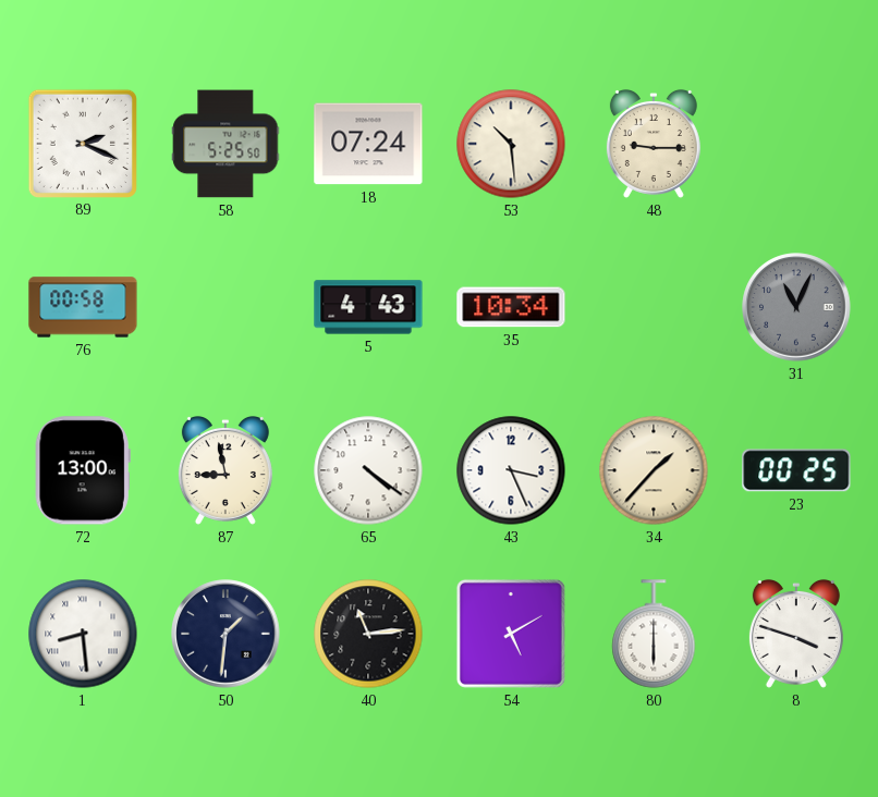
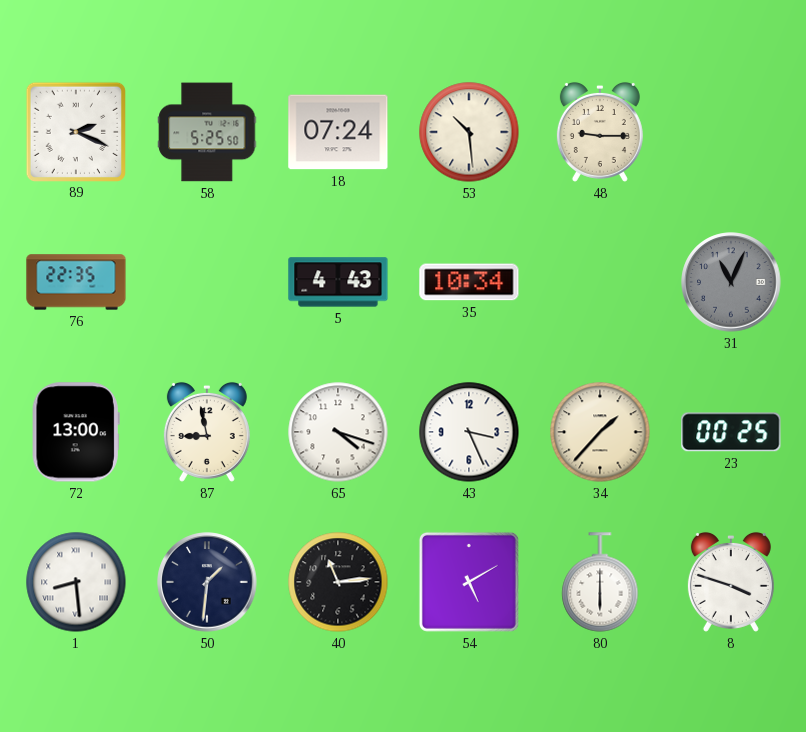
76: 00:58 -> 22:35
65: 4:21 -> 4:18
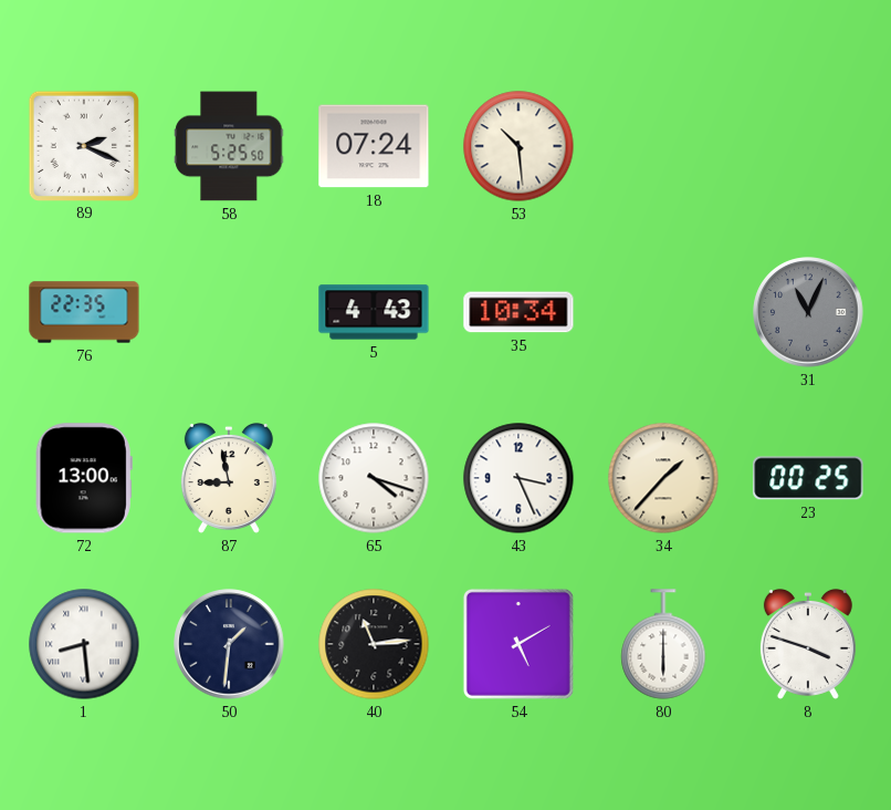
48: 9:15 -> none
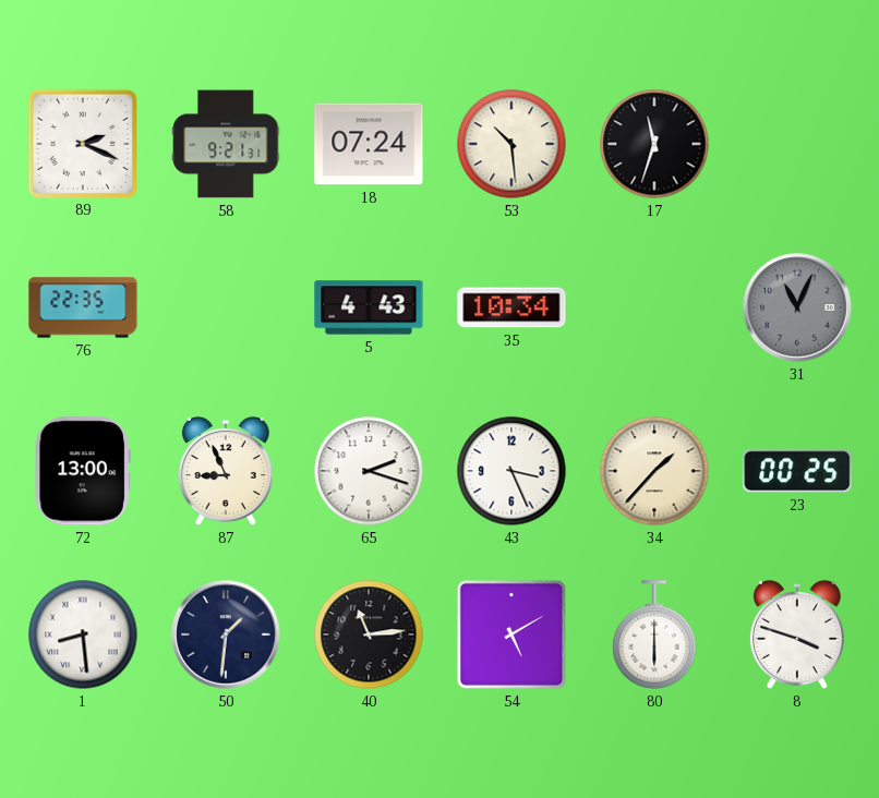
58: 5:25 -> 9:21
17: none -> 11:33
87: 8:58 -> 8:56
65: 4:18 -> 2:18
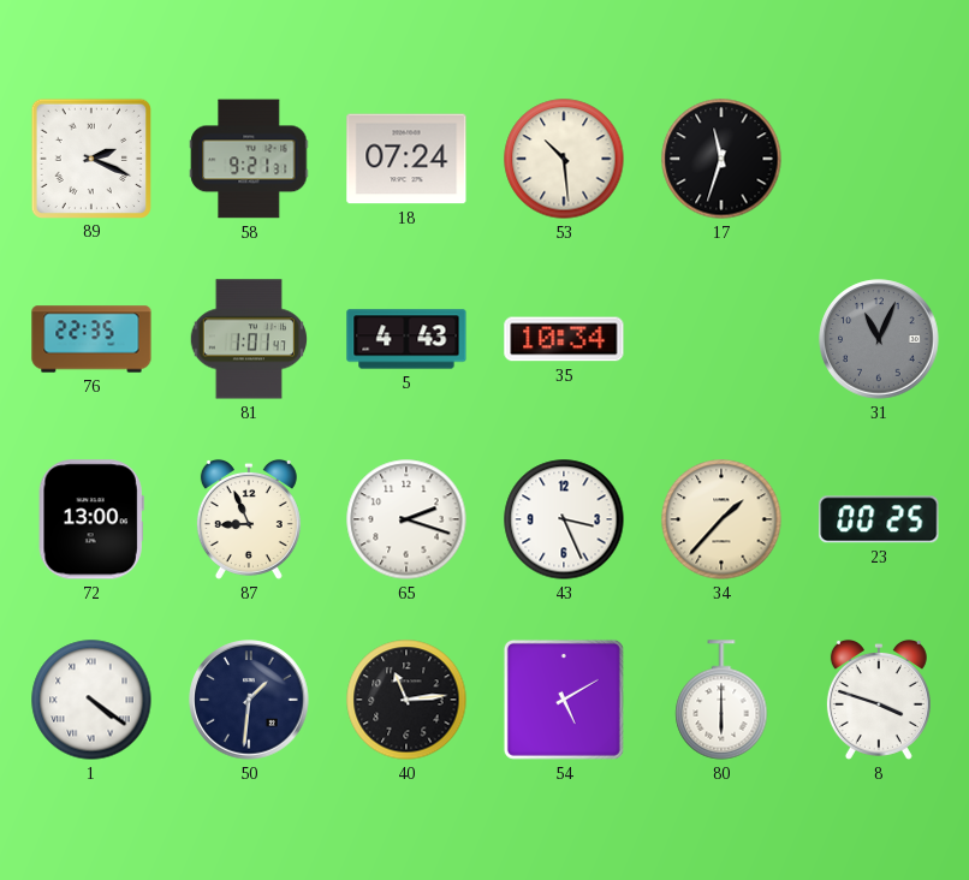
81: none -> 1:01
1: 8:29 -> 4:21
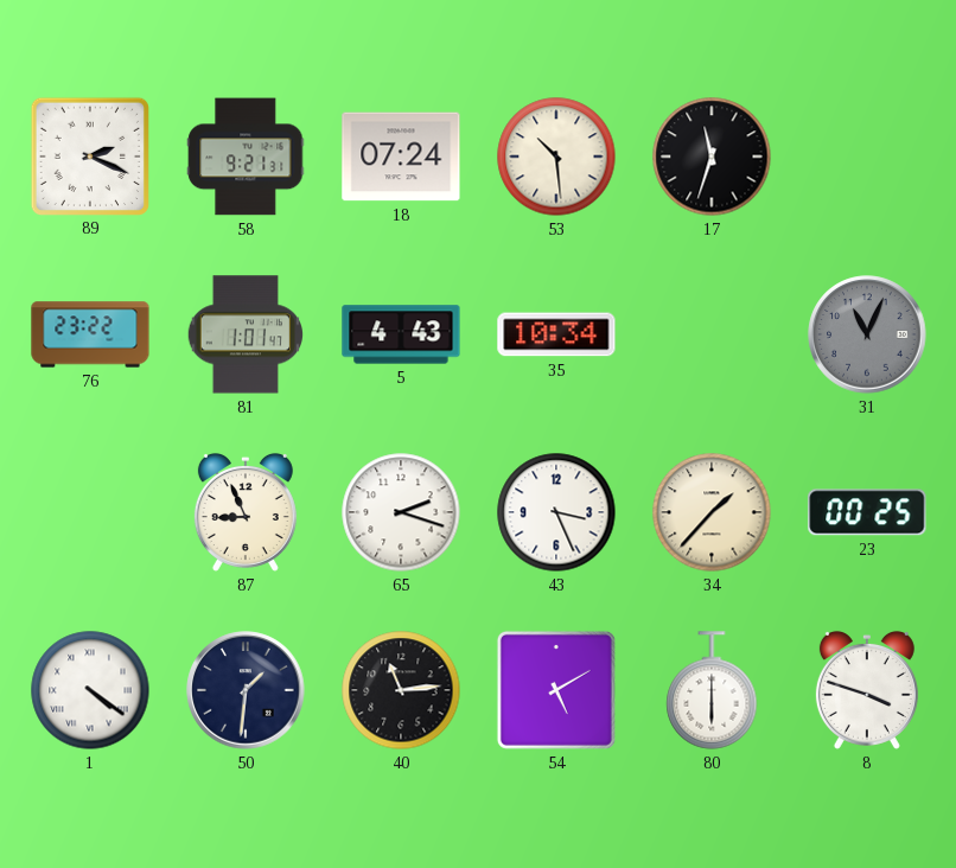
76: 22:35 -> 23:22
72: 13:00 -> none
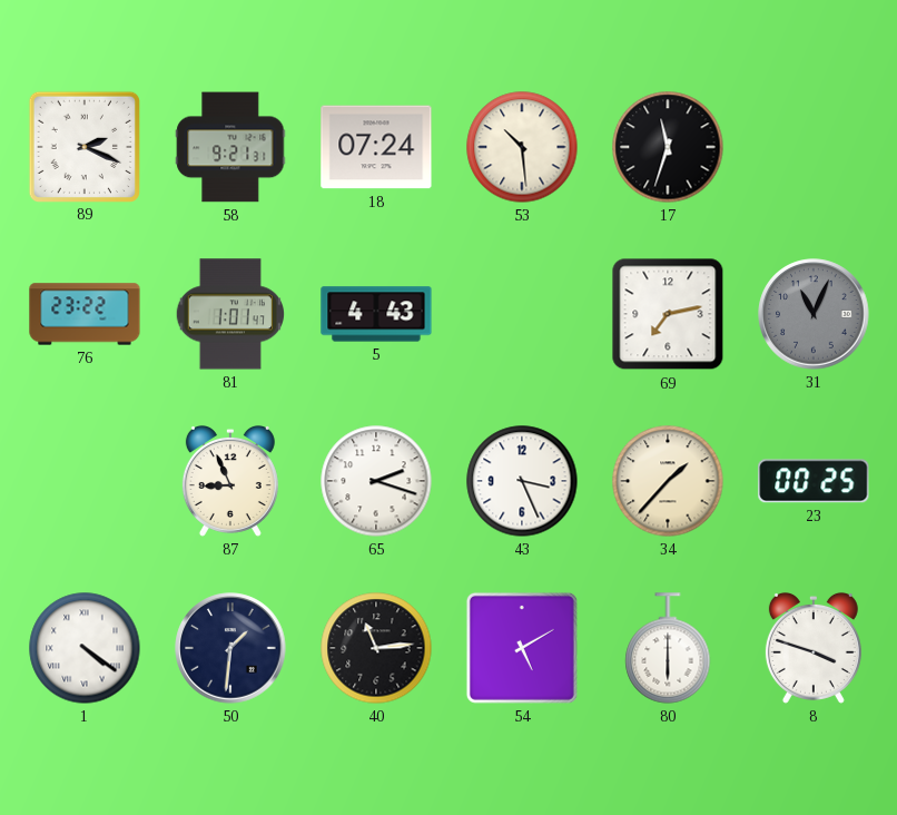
35: 10:34 -> none
69: none -> 7:13
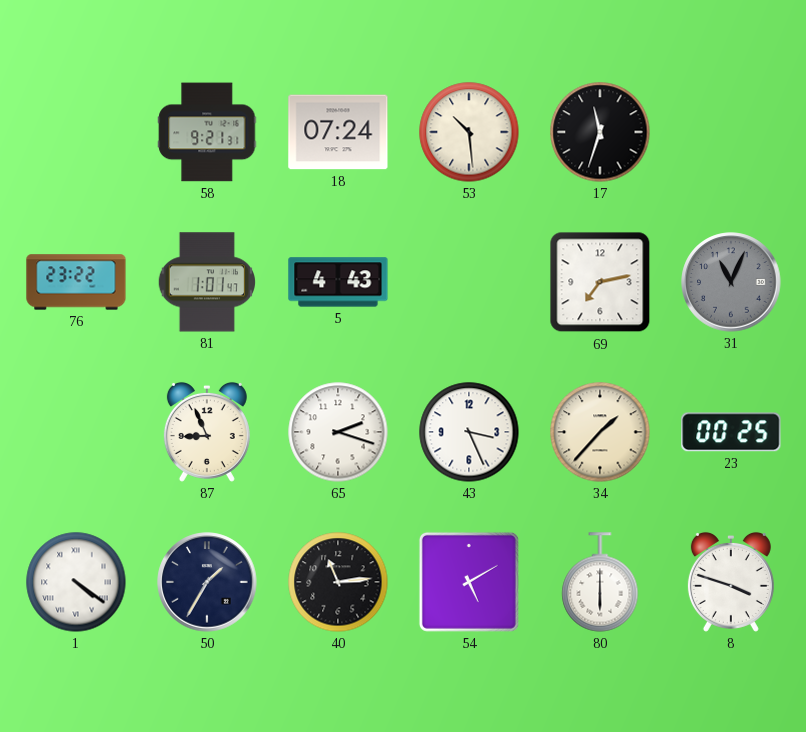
89: 2:19 -> none
50: 1:31 -> 1:35
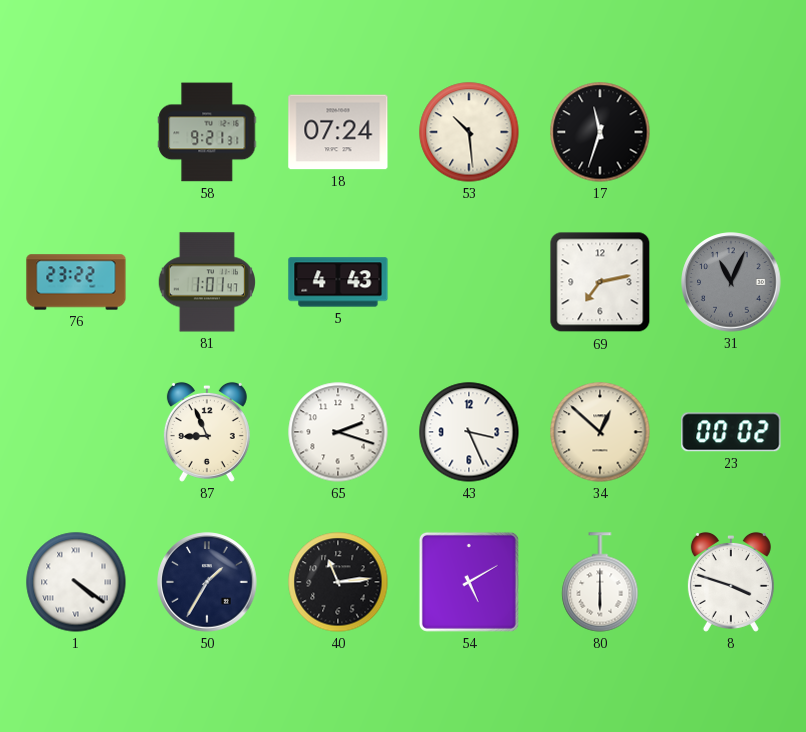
34: 1:37 -> 12:52
23: 00:25 -> 00:02
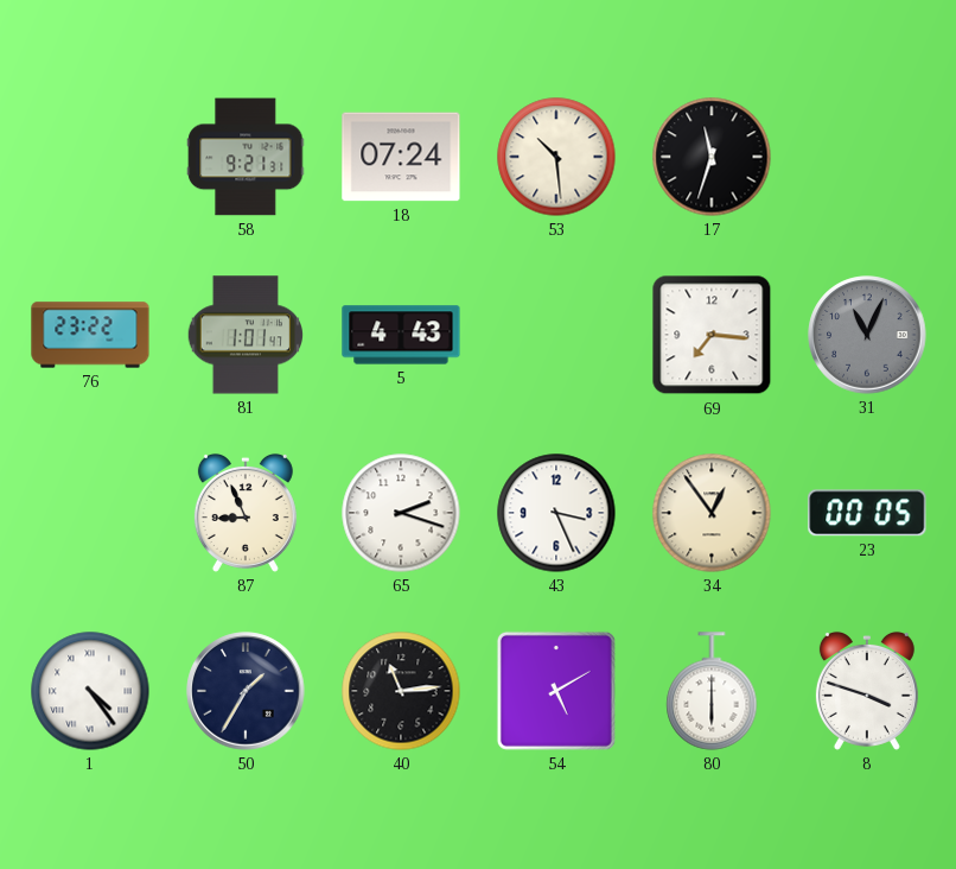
69: 7:13 -> 7:16
34: 12:52 -> 12:54
23: 00:02 -> 00:05
1: 4:21 -> 4:24
